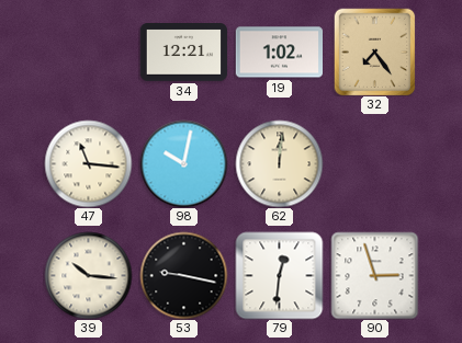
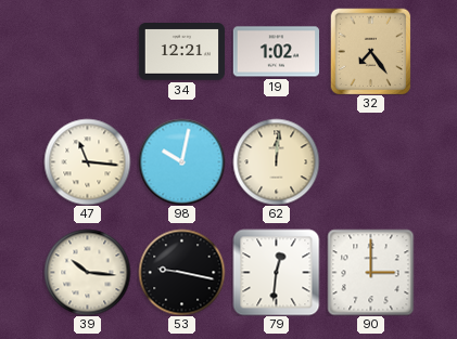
90: 2:57 -> 3:00
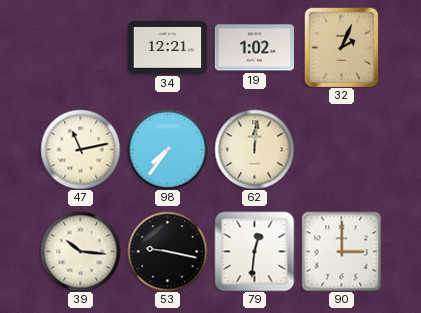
32: 7:24 -> 2:04
47: 11:16 -> 11:13
98: 10:02 -> 7:36
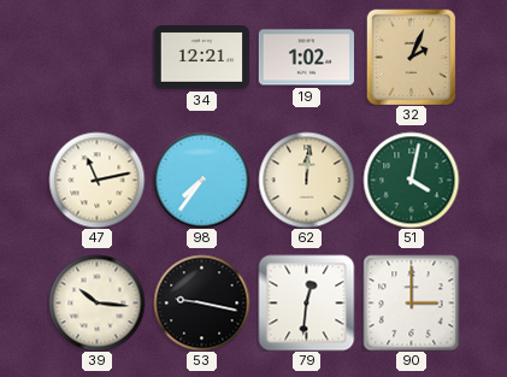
51: none -> 4:02
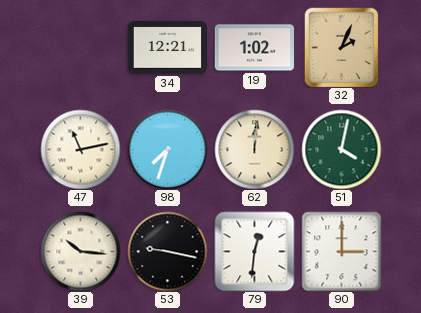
98: 7:36 -> 7:33
